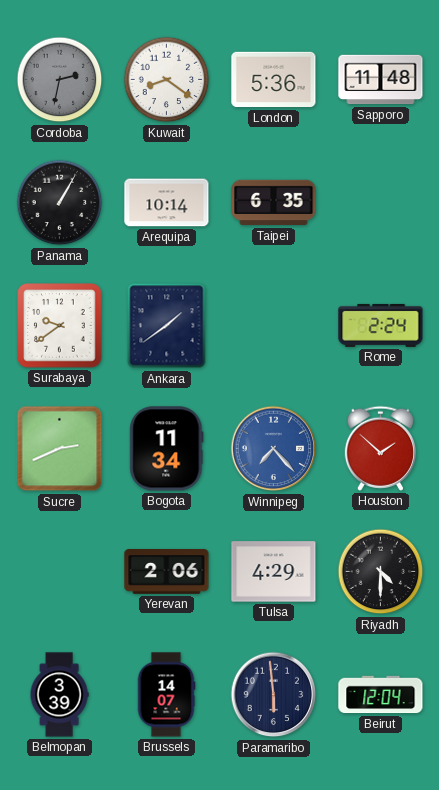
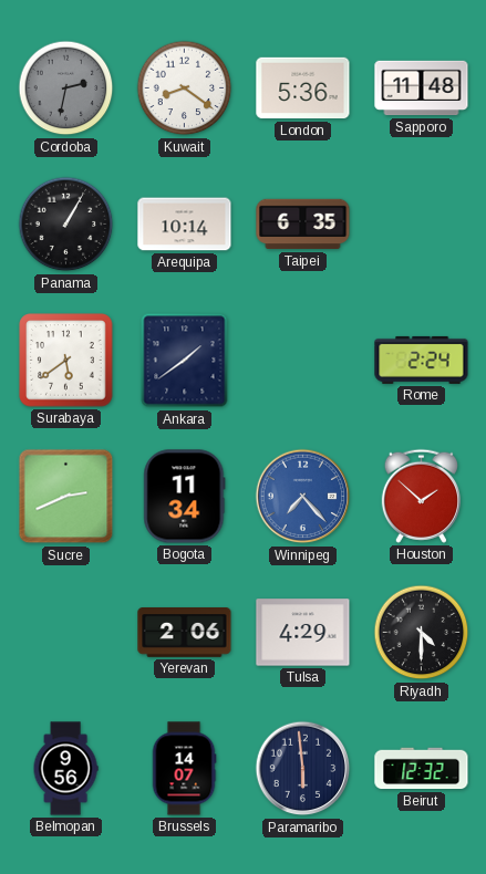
Surabaya: 9:39 -> 5:39
Belmopan: 3:39 -> 9:56
Beirut: 12:04 -> 12:32
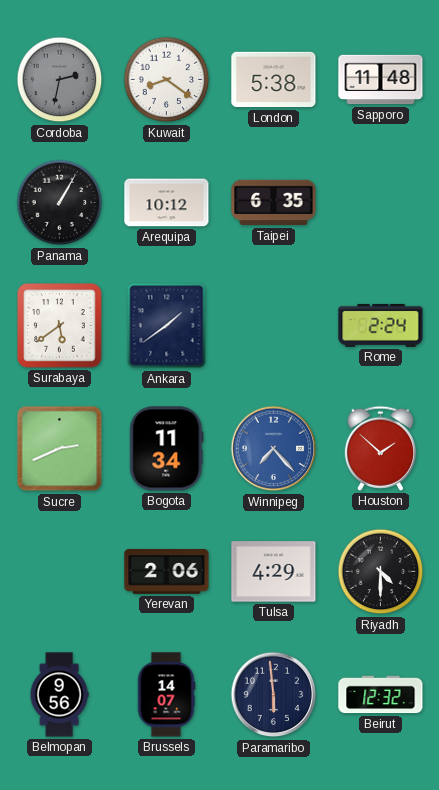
London: 5:36 -> 5:38
Arequipa: 10:14 -> 10:12
